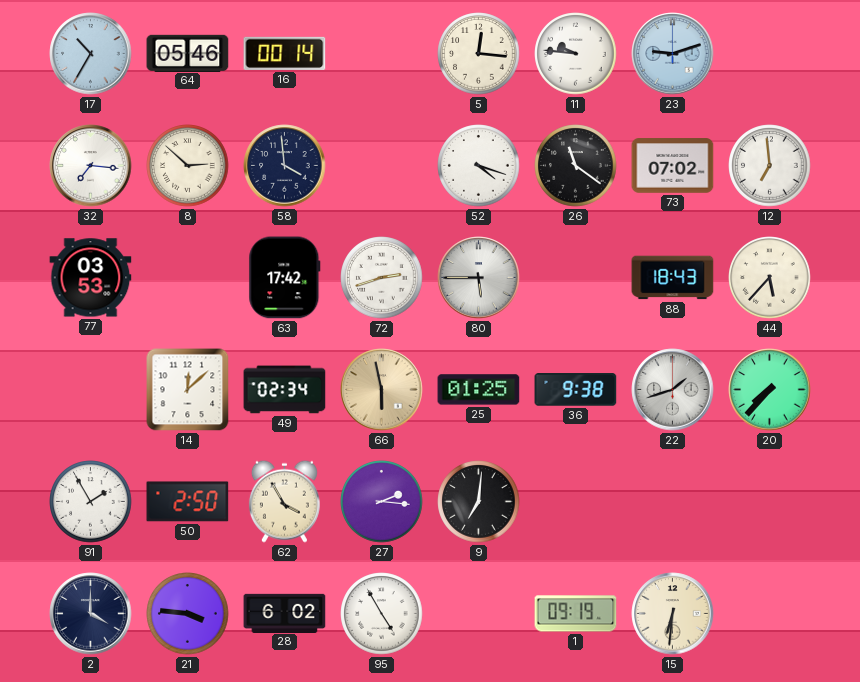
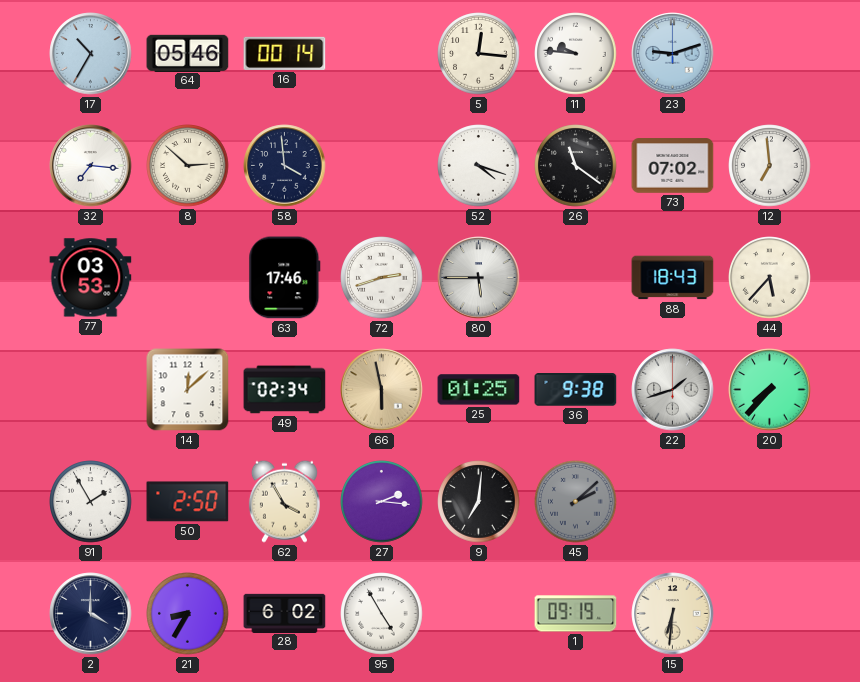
63: 17:42 -> 17:46
45: none -> 2:08
21: 3:46 -> 8:35
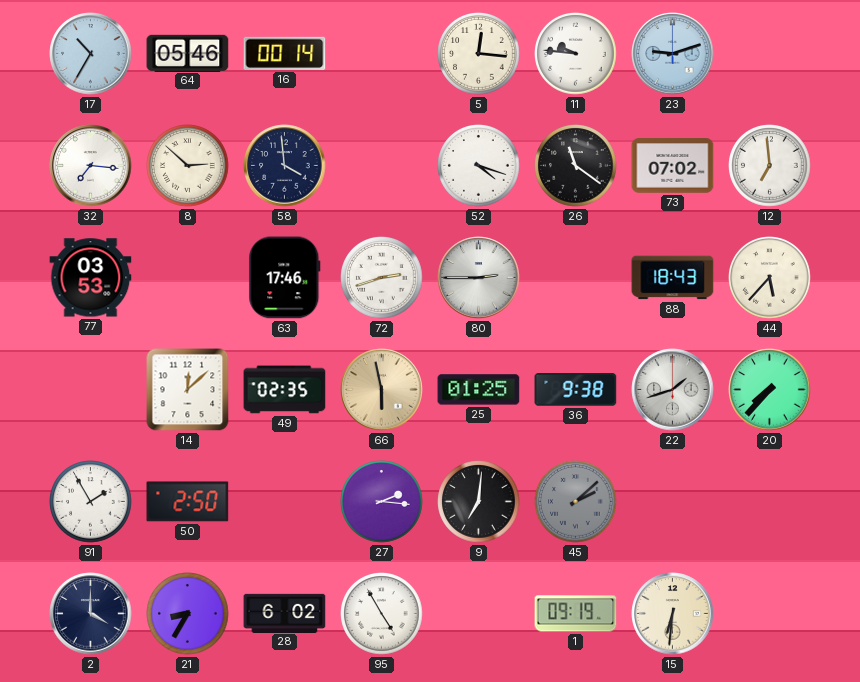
80: 5:45 -> 2:45
49: 02:34 -> 02:35
62: 3:55 -> none
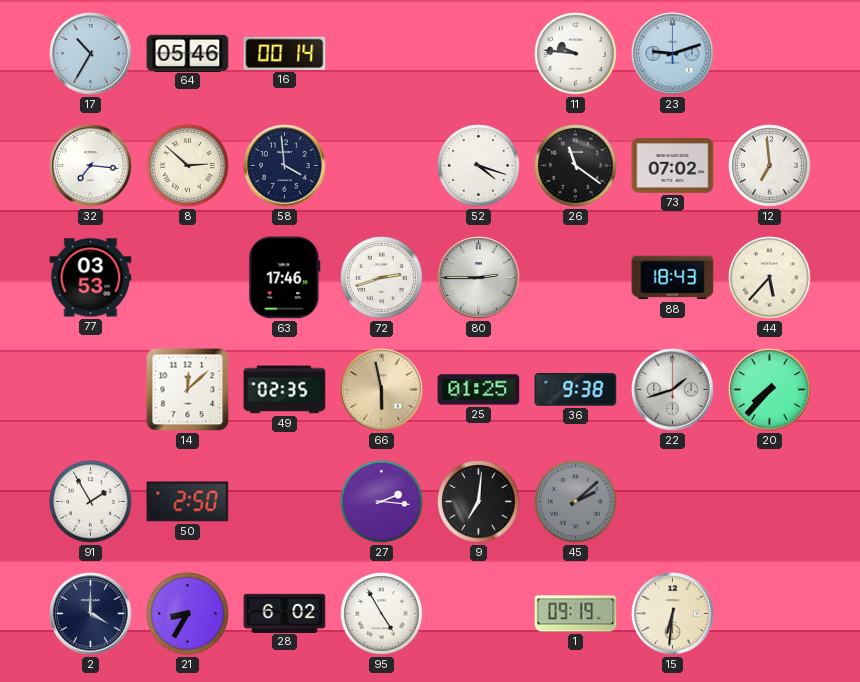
5: 12:16 -> none
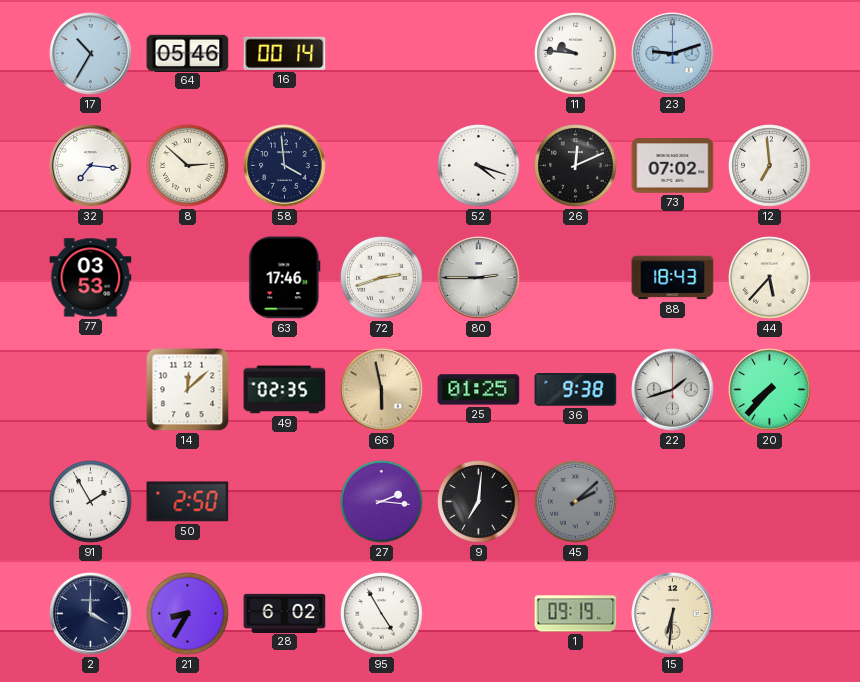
26: 11:21 -> 12:11
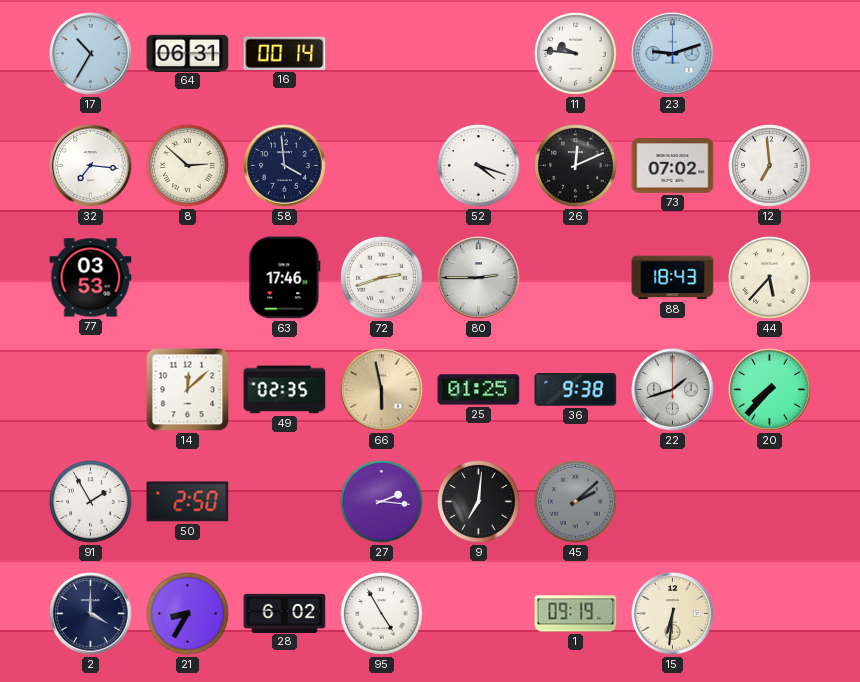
64: 05:46 -> 06:31
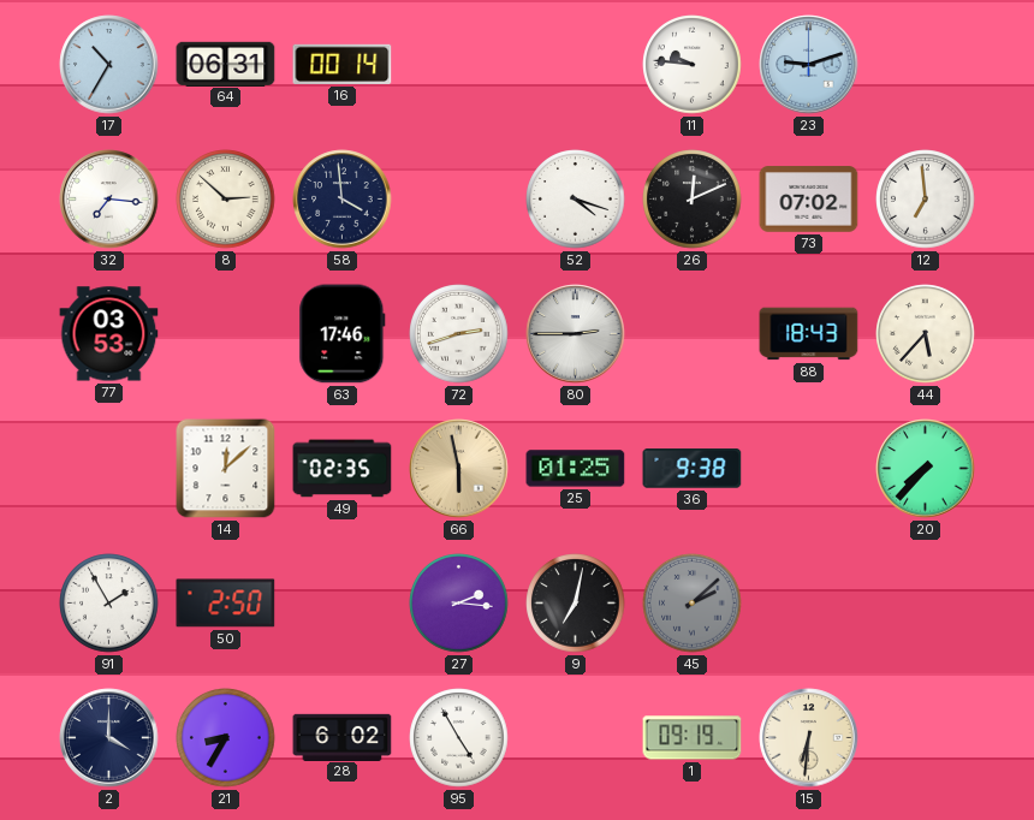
22: 1:42 -> none
9: 7:01 -> 7:02
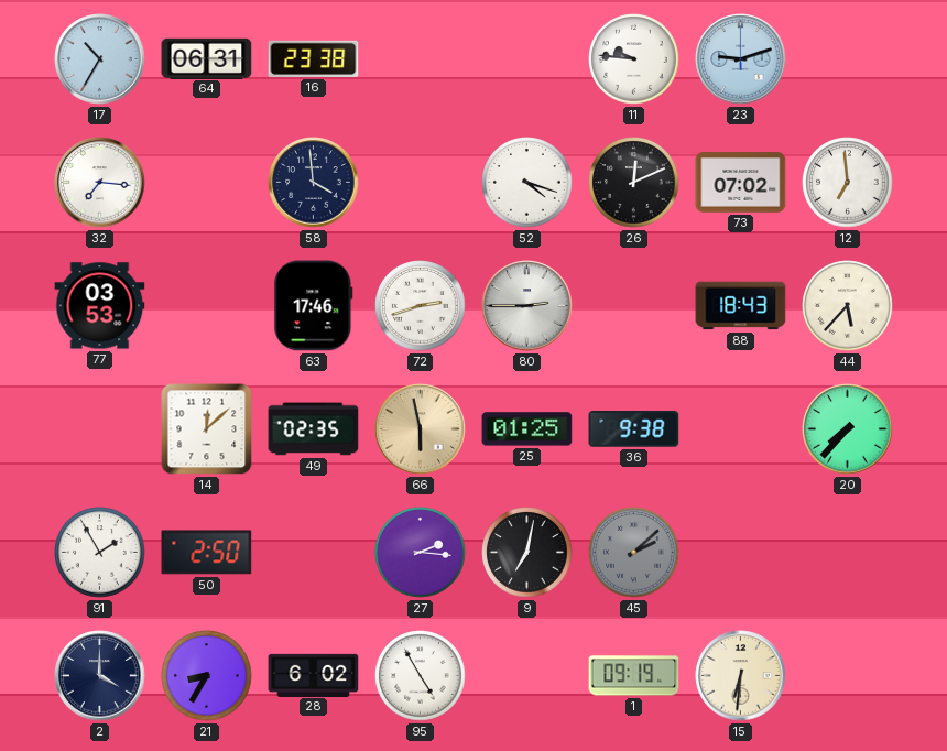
16: 00:14 -> 23:38
8: 2:52 -> none
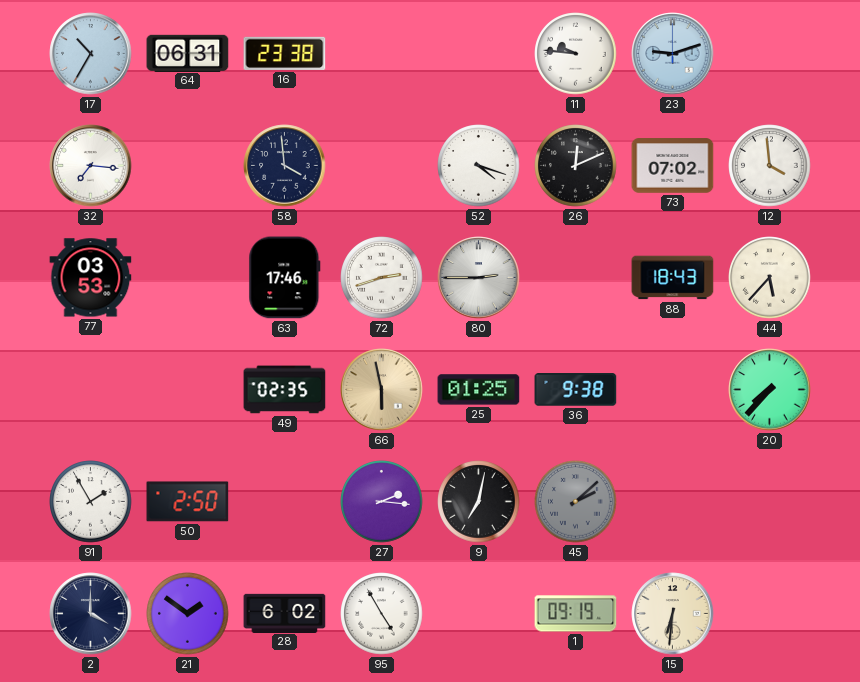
12: 6:59 -> 3:59
14: 12:08 -> none
21: 8:35 -> 1:51
